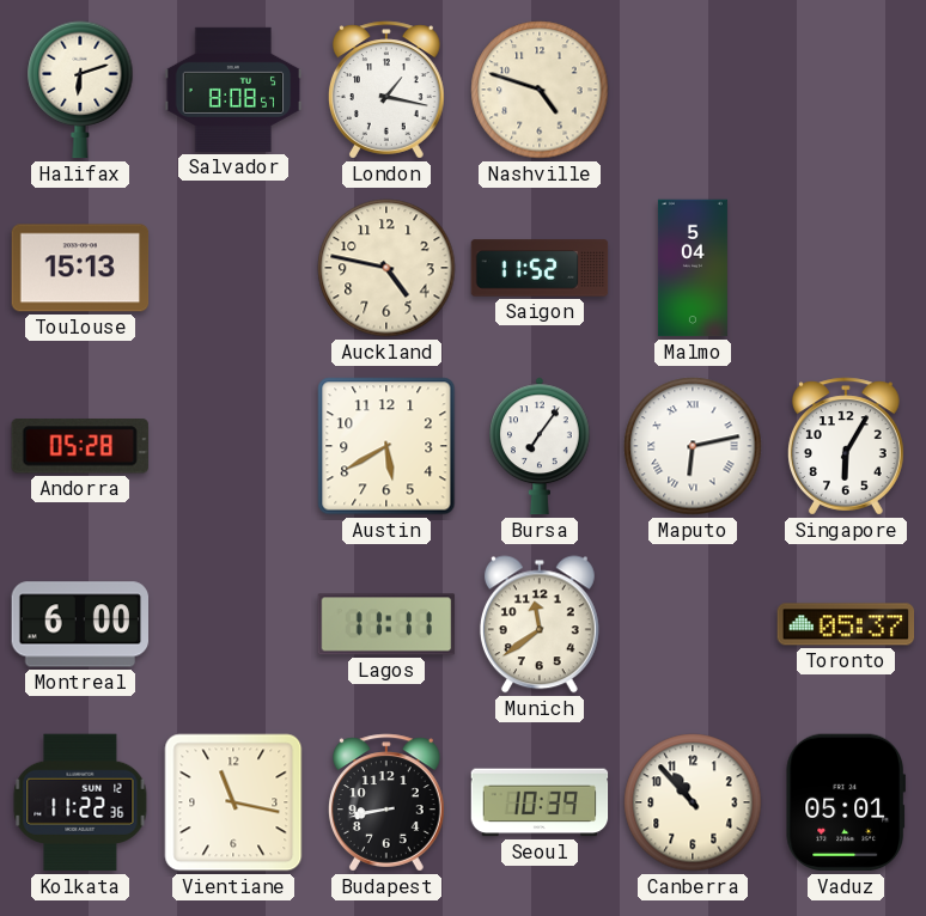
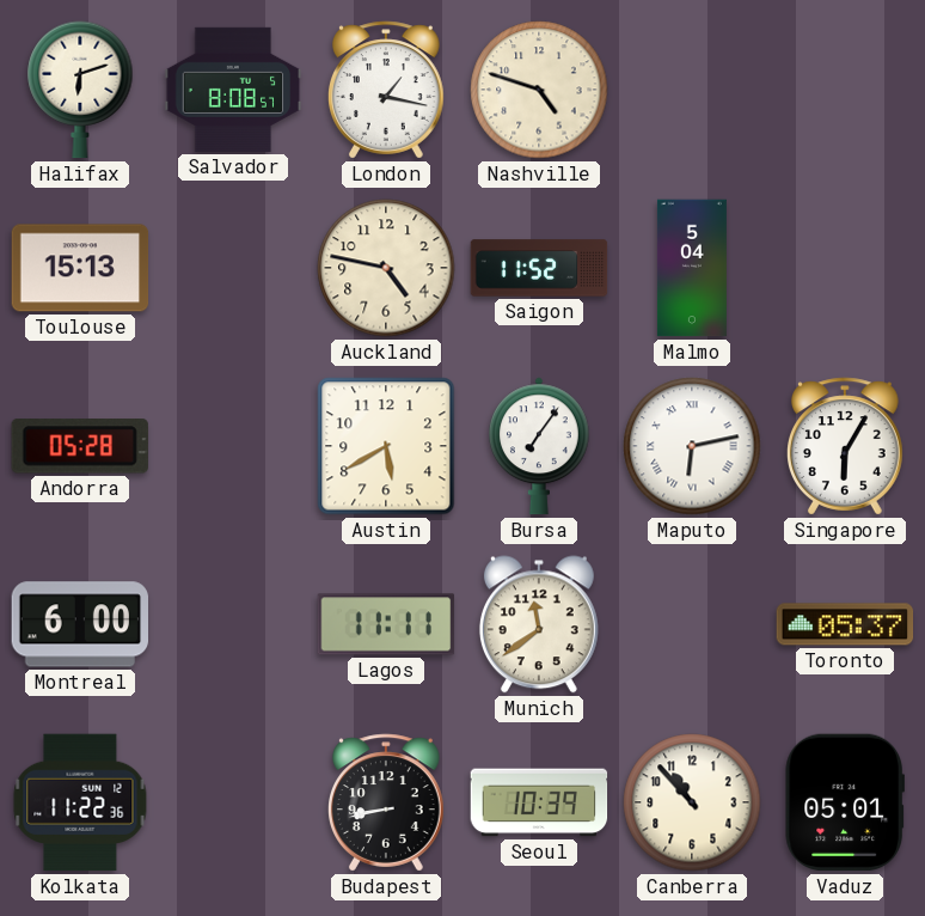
Vientiane: 11:17 -> none
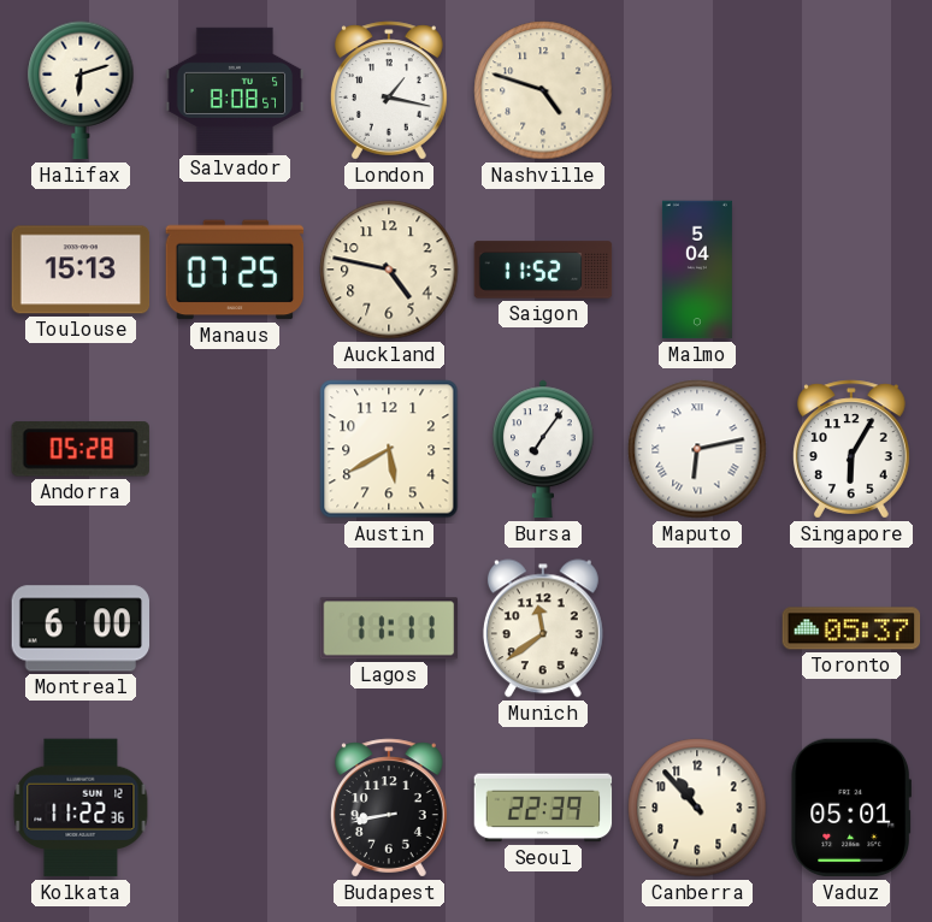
Manaus: none -> 07:25
Seoul: 10:39 -> 22:39
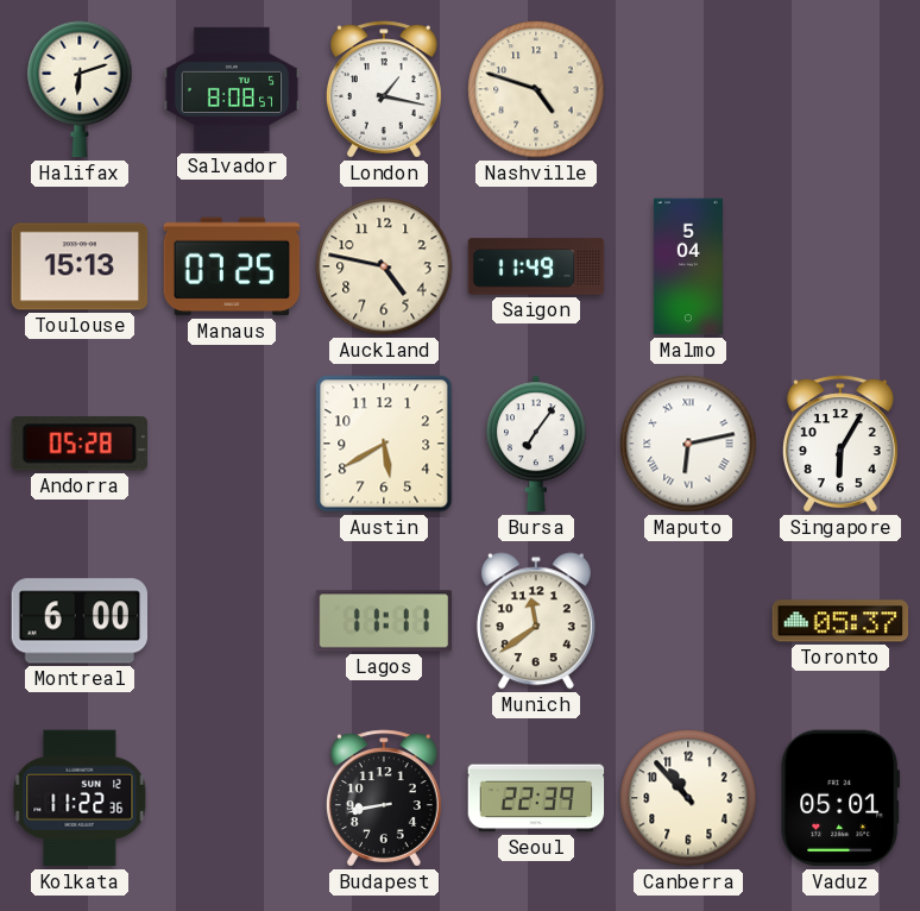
Saigon: 11:52 -> 11:49
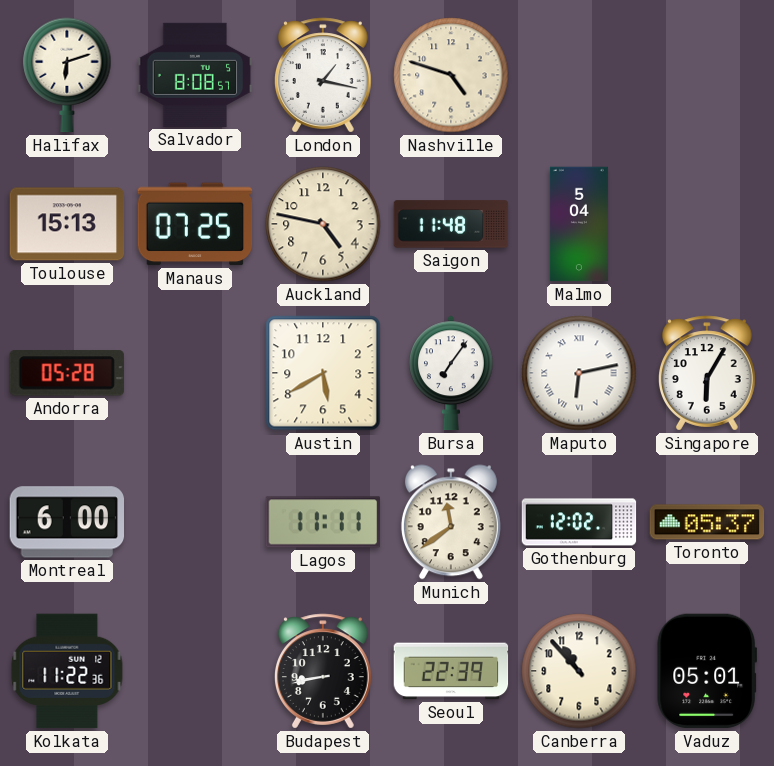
Saigon: 11:49 -> 11:48
Gothenburg: none -> 12:02
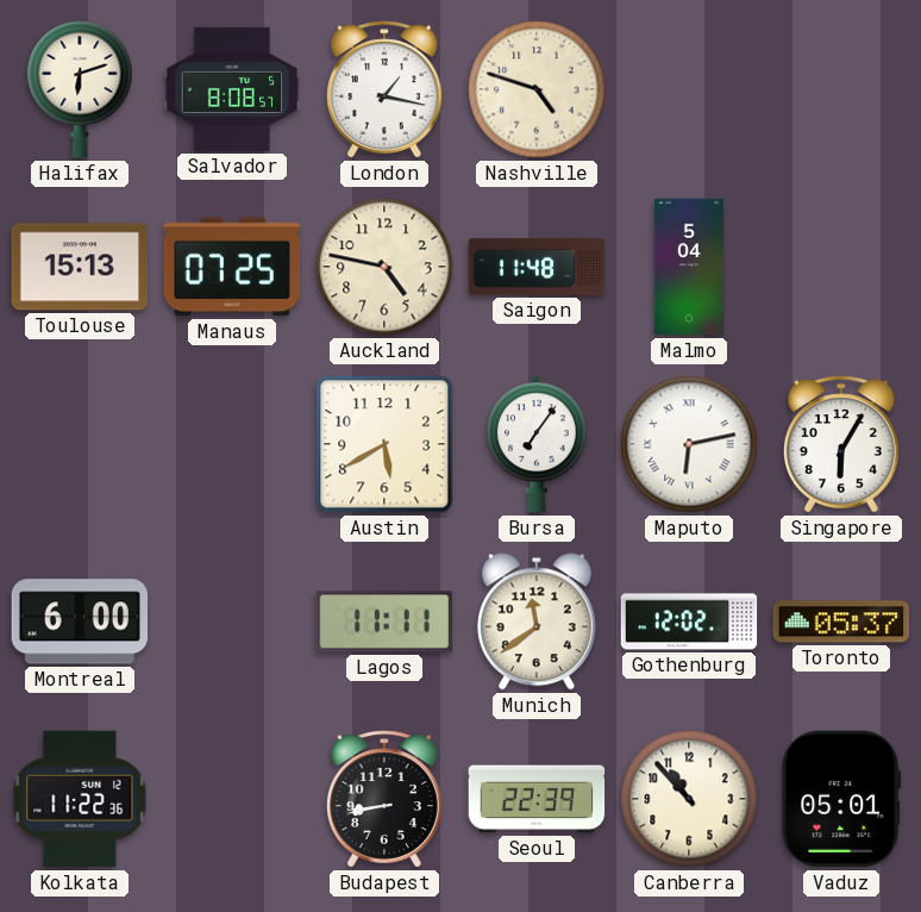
Andorra: 05:28 -> none
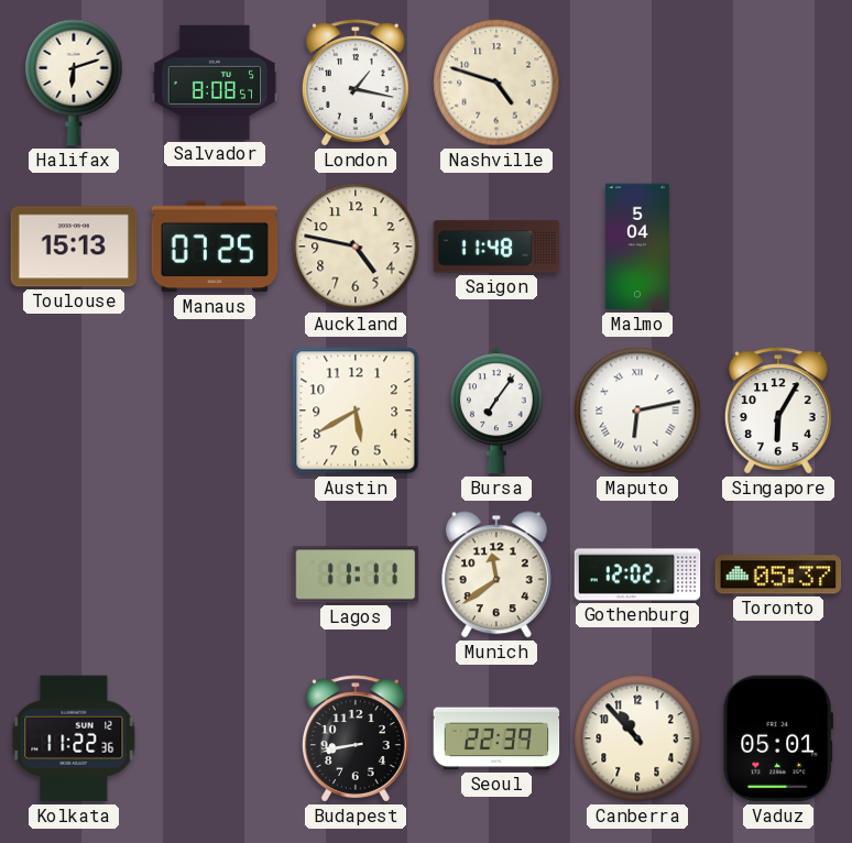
Montreal: 6:00 -> none
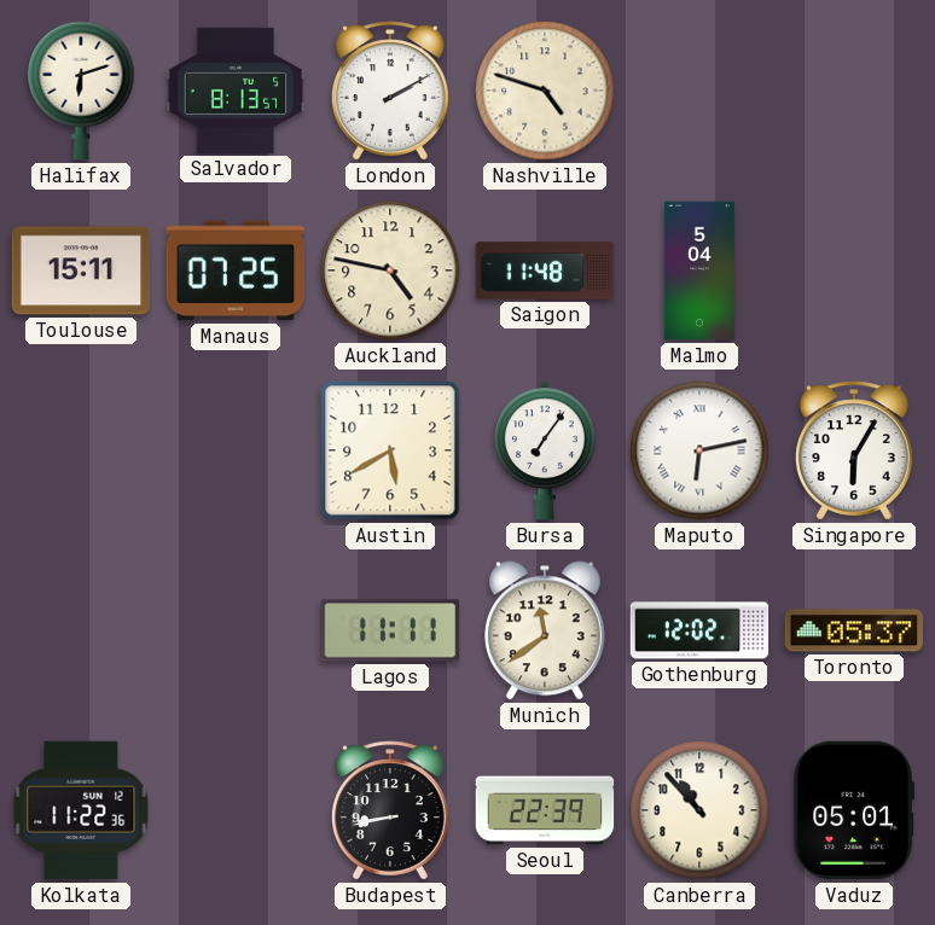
Salvador: 8:08 -> 8:13
London: 1:17 -> 2:10
Toulouse: 15:13 -> 15:11
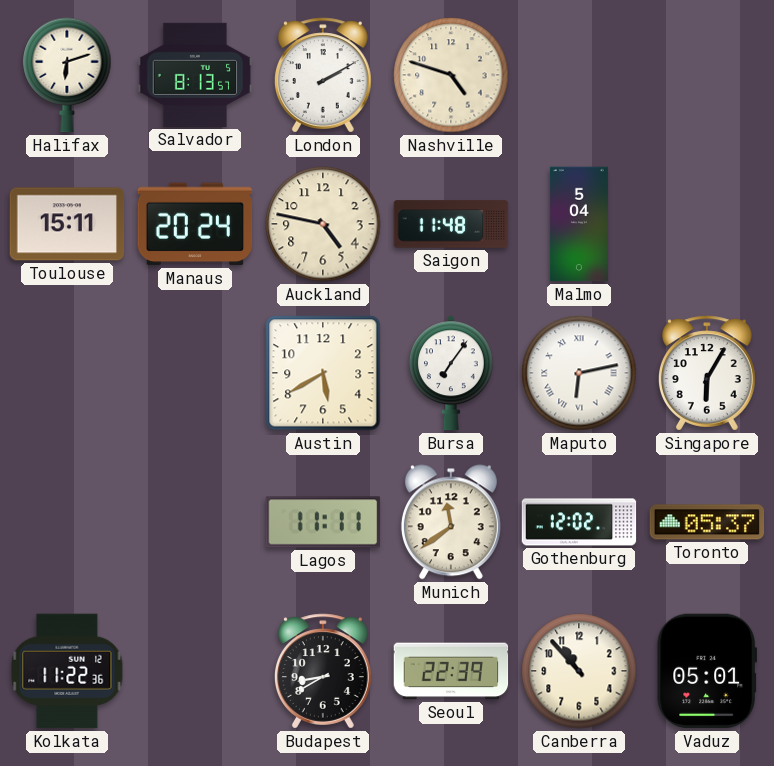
Manaus: 07:25 -> 20:24
Budapest: 8:43 -> 8:40
